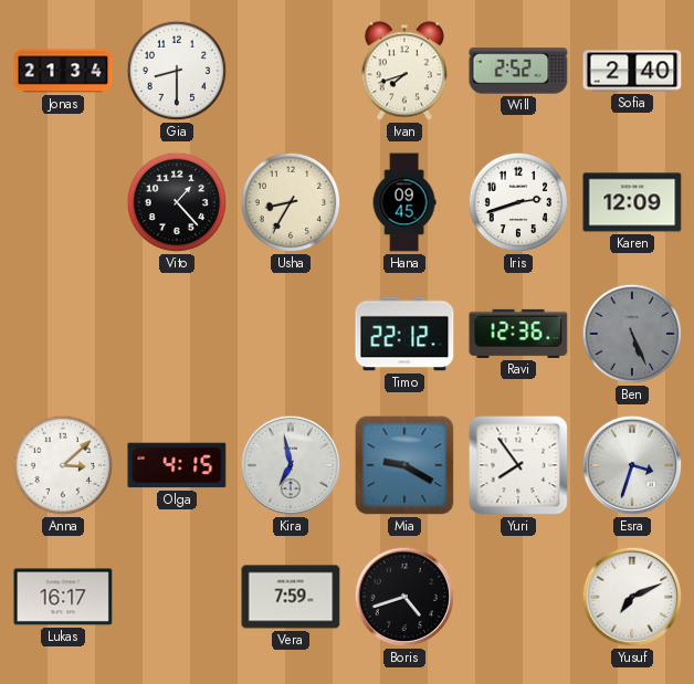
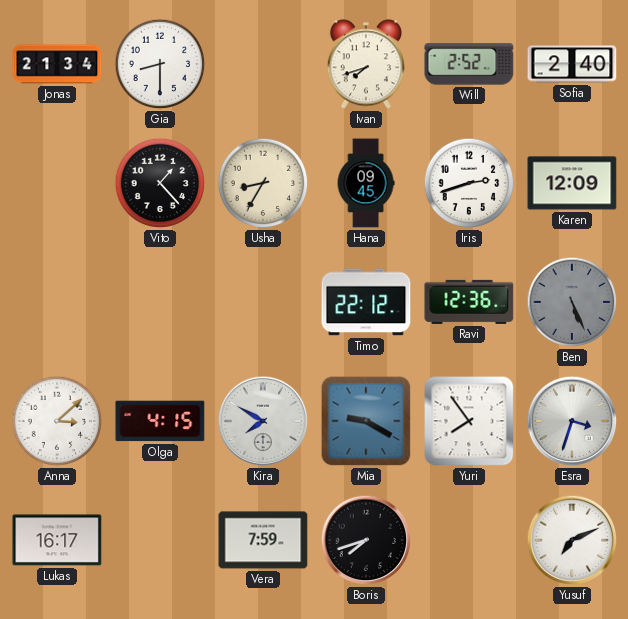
Kira: 6:58 -> 7:50
Boris: 4:42 -> 7:42
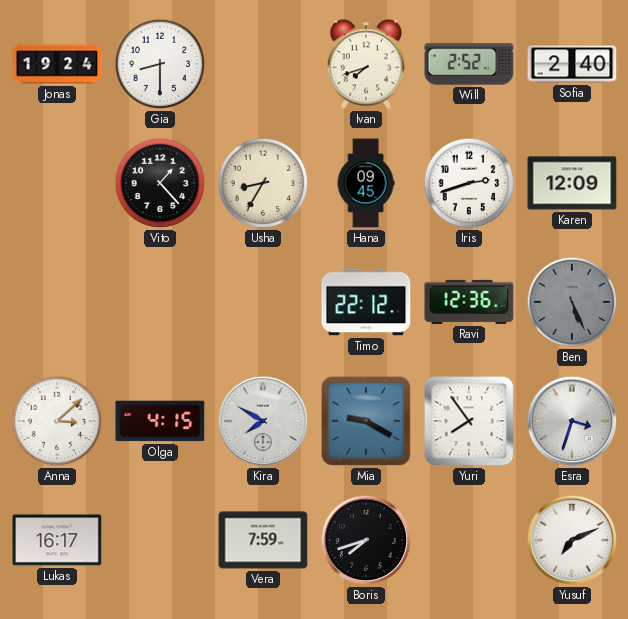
Jonas: 21:34 -> 19:24
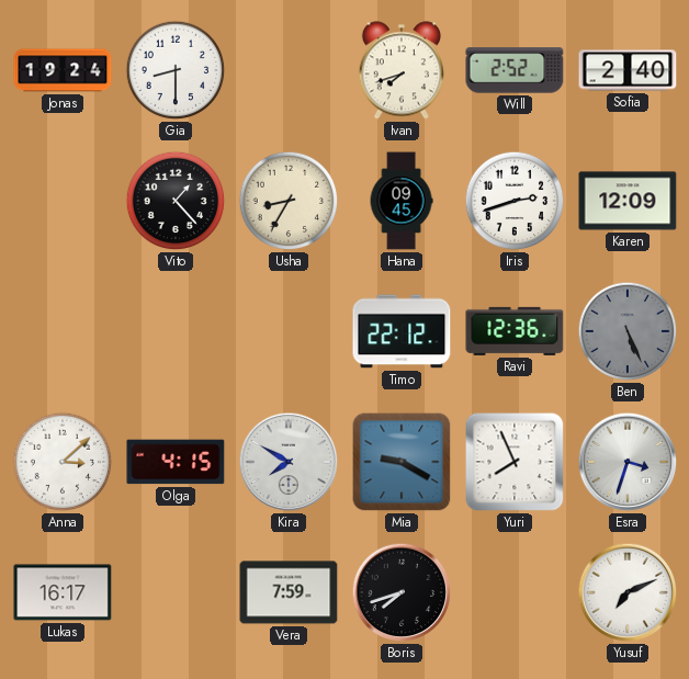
Yuri: 7:54 -> 7:56
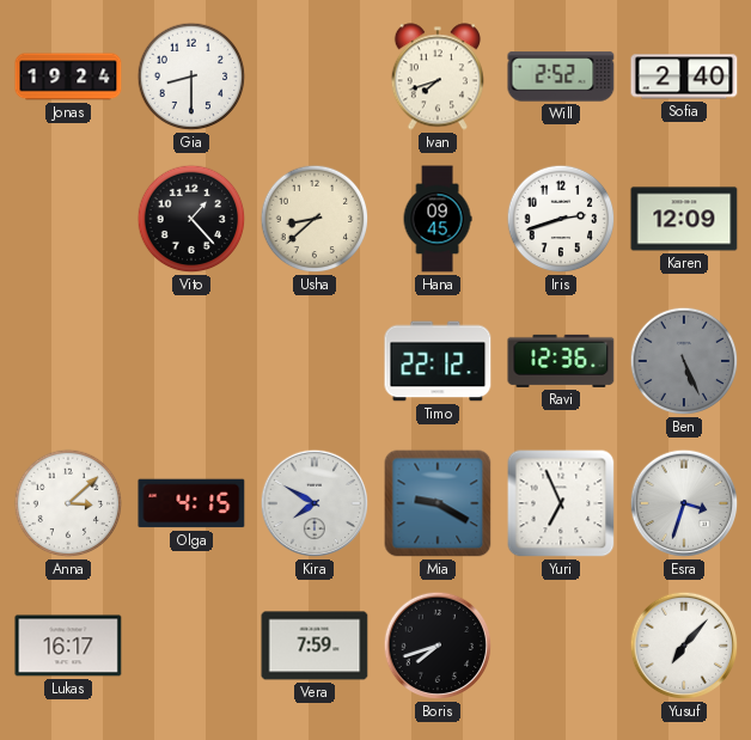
Usha: 8:35 -> 8:38
Yuri: 7:56 -> 6:56
Yusuf: 7:11 -> 7:07
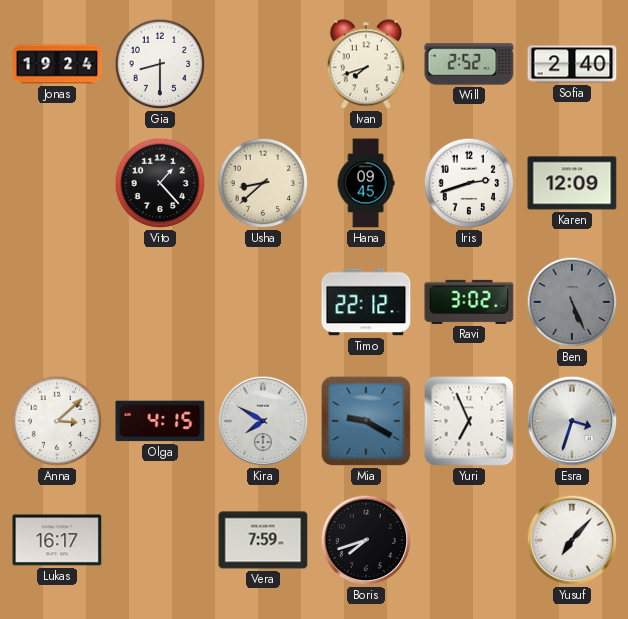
Ravi: 12:36 -> 3:02
